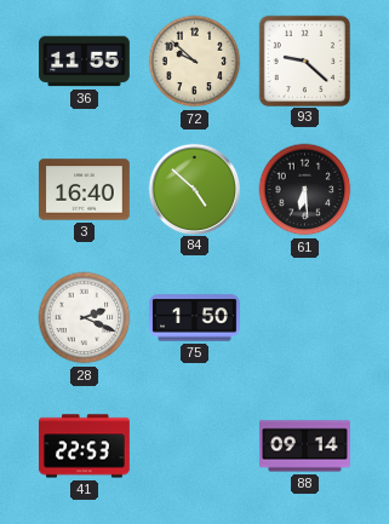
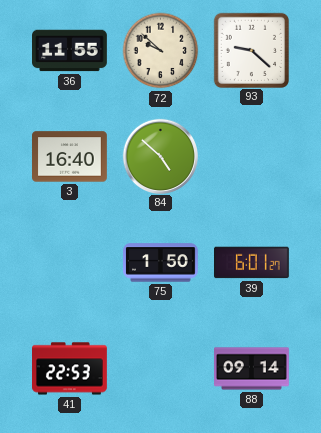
61: 6:29 -> none
28: 2:19 -> none
39: none -> 6:01
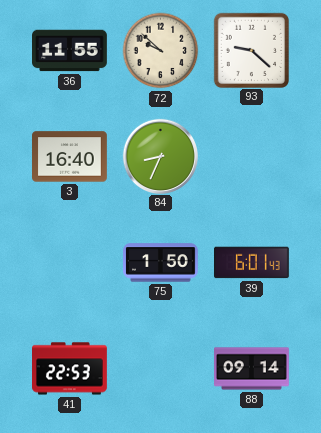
84: 4:52 -> 8:34
39: 6:01:27 -> 6:01:43
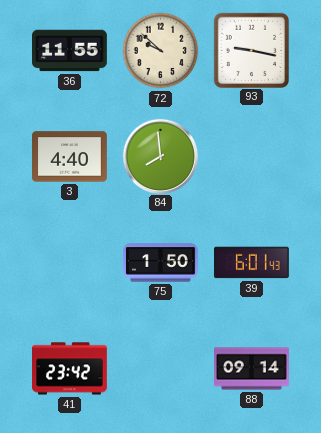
93: 9:22 -> 9:17
3: 16:40 -> 4:40
84: 8:34 -> 7:59
41: 22:53 -> 23:42
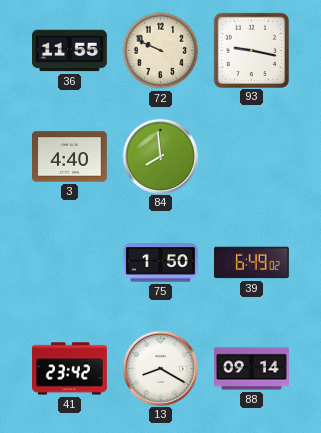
72: 9:52 -> 9:49
39: 6:01 -> 6:49
13: none -> 8:20
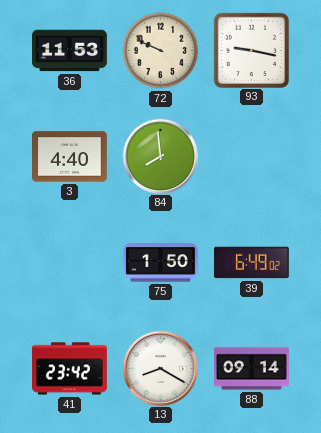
36: 11:55 -> 11:53
